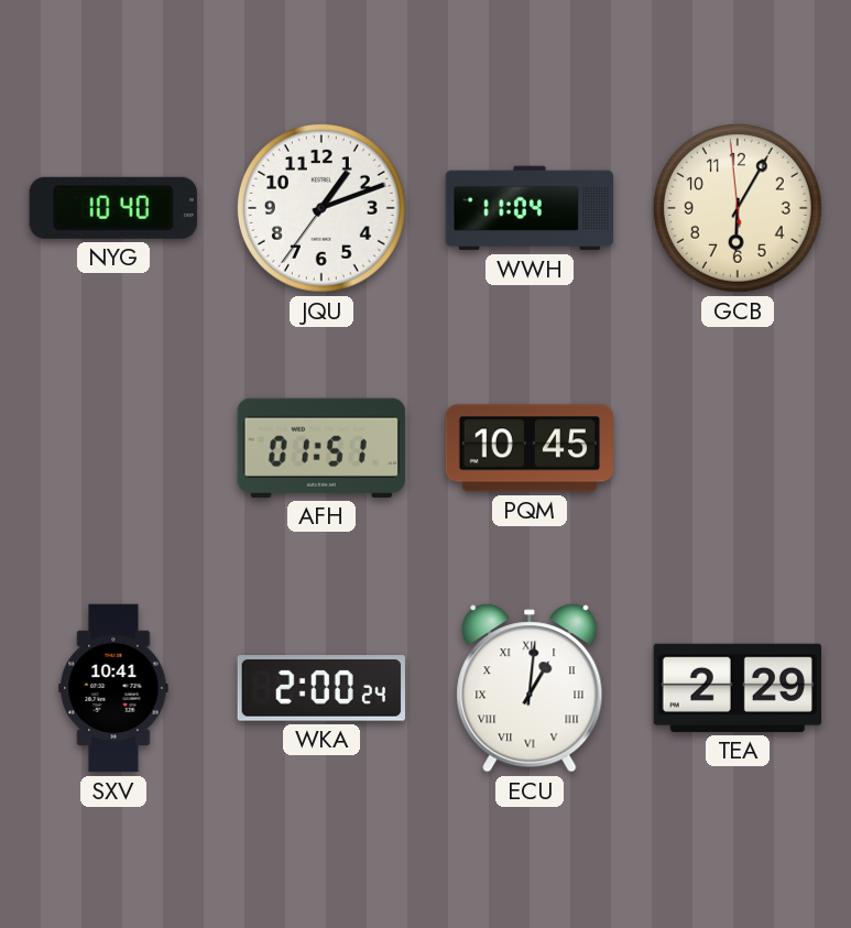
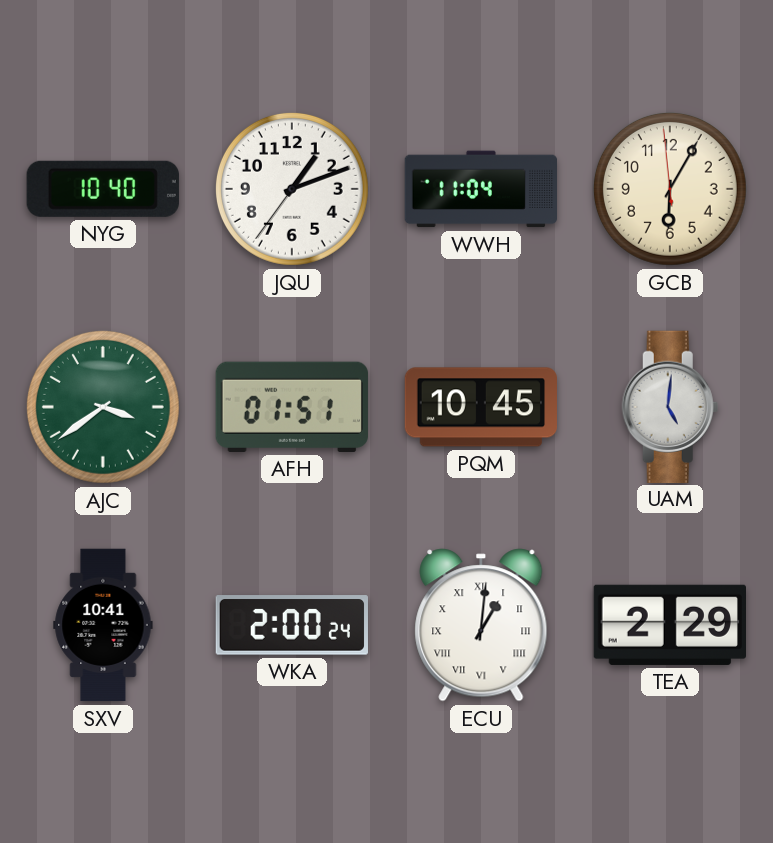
AJC: none -> 3:39
UAM: none -> 5:01
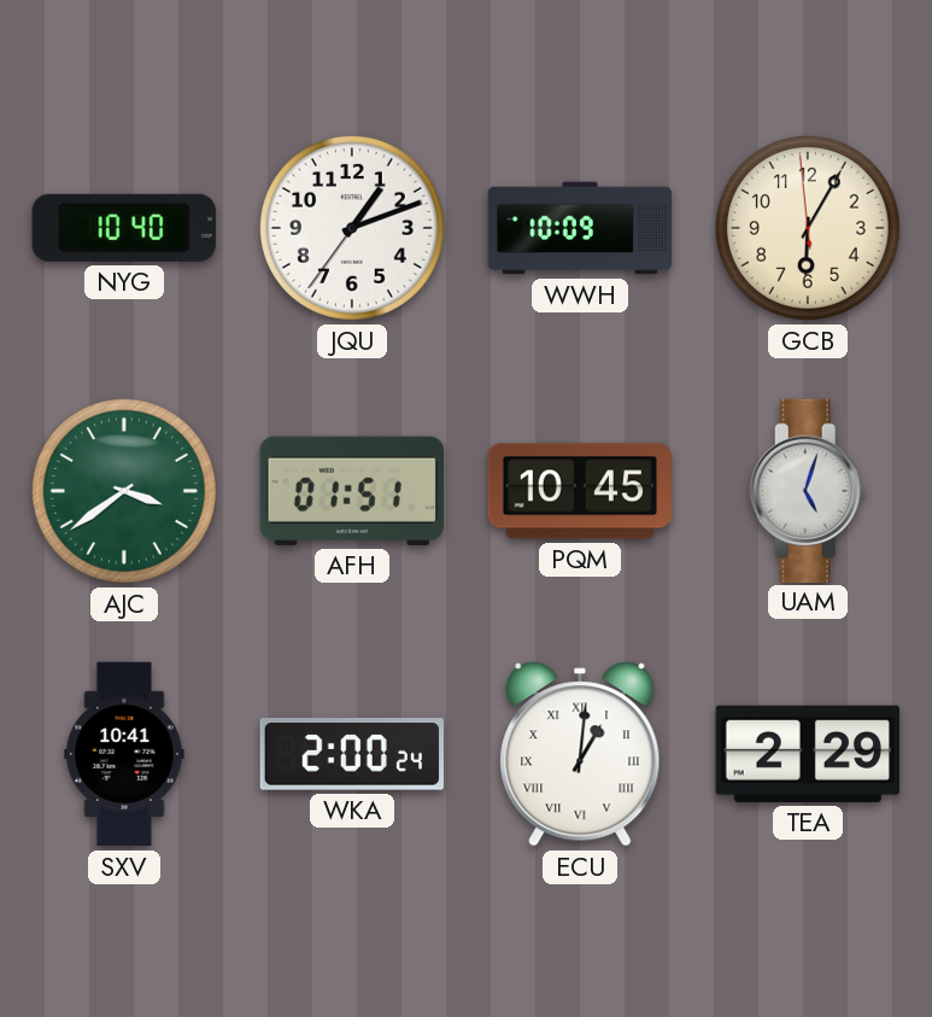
WWH: 11:04 -> 10:09
UAM: 5:01 -> 5:03
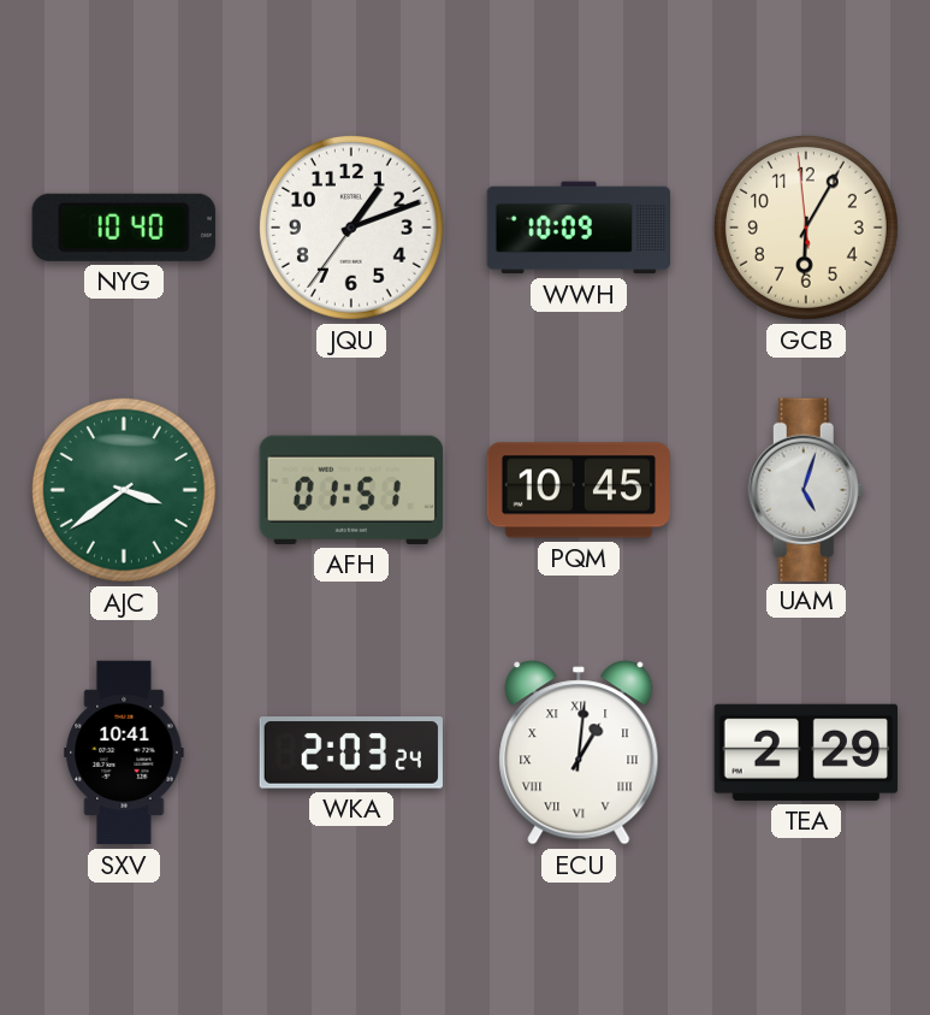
WKA: 2:00 -> 2:03
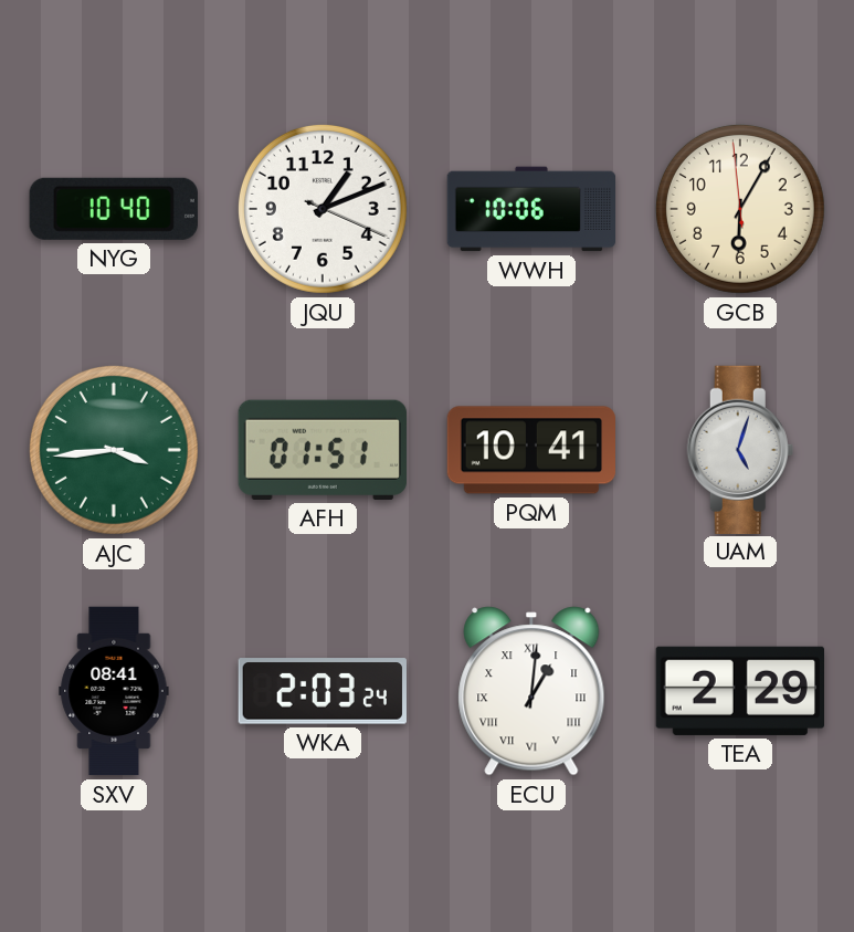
JQU: 1:11:36 -> 1:11:19
WWH: 10:09 -> 10:06
AJC: 3:39 -> 3:44
PQM: 10:45 -> 10:41
SXV: 10:41 -> 08:41
